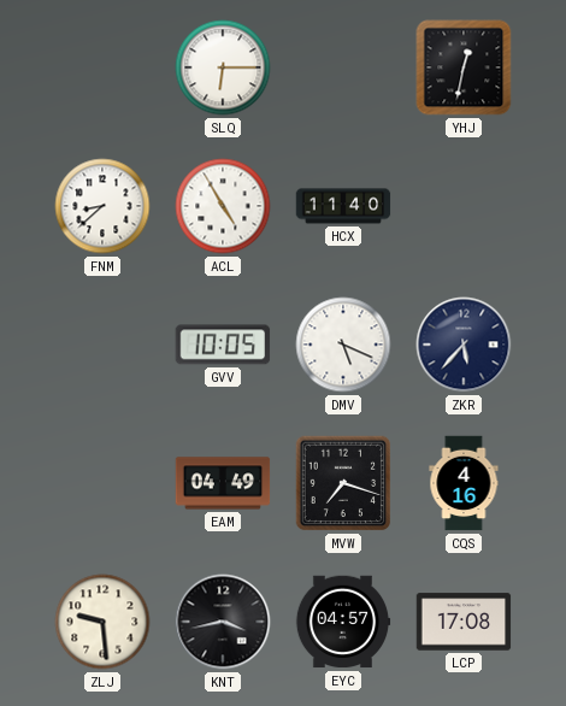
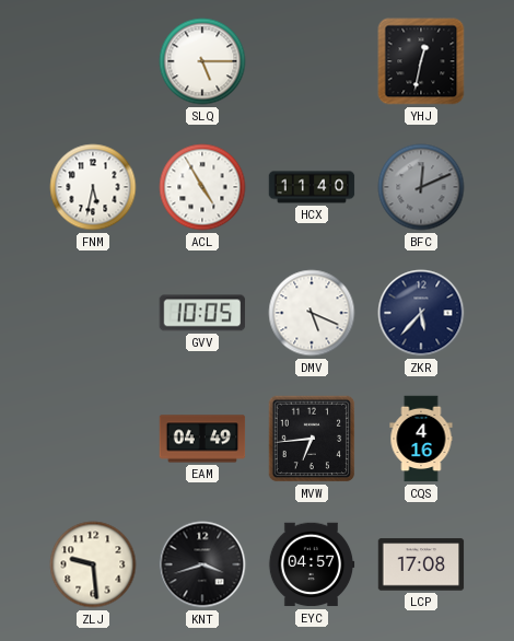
SLQ: 6:15 -> 5:15
FNM: 8:38 -> 5:32
BFC: none -> 12:11
MVW: 7:18 -> 6:44
KNT: 3:43 -> 3:42
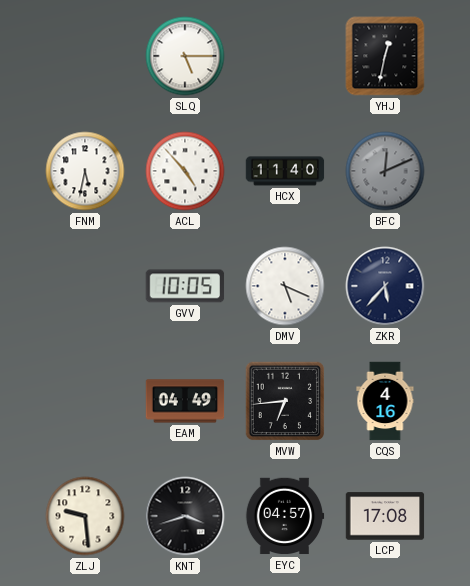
ACL: 4:55 -> 4:53
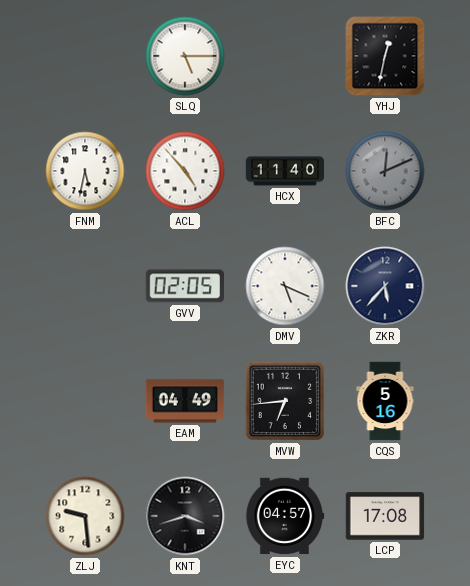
GVV: 10:05 -> 02:05
CQS: 4:16 -> 5:16
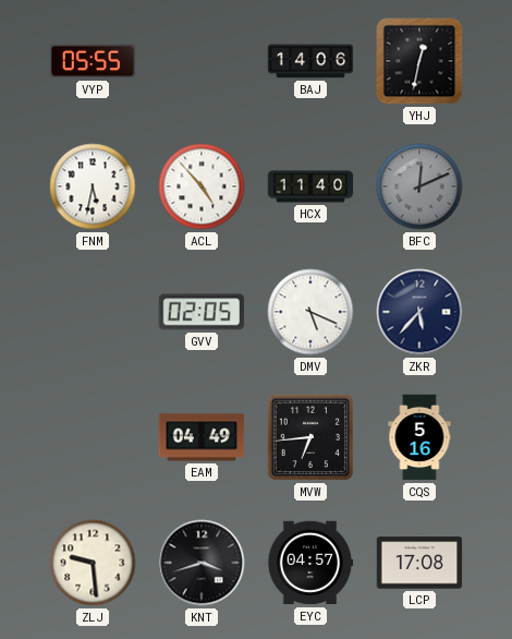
VYP: none -> 05:55
SLQ: 5:15 -> none
BAJ: none -> 14:06
